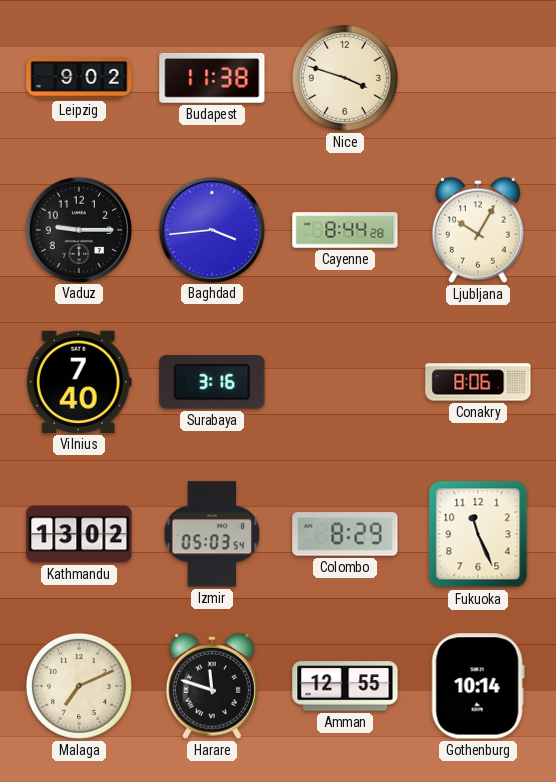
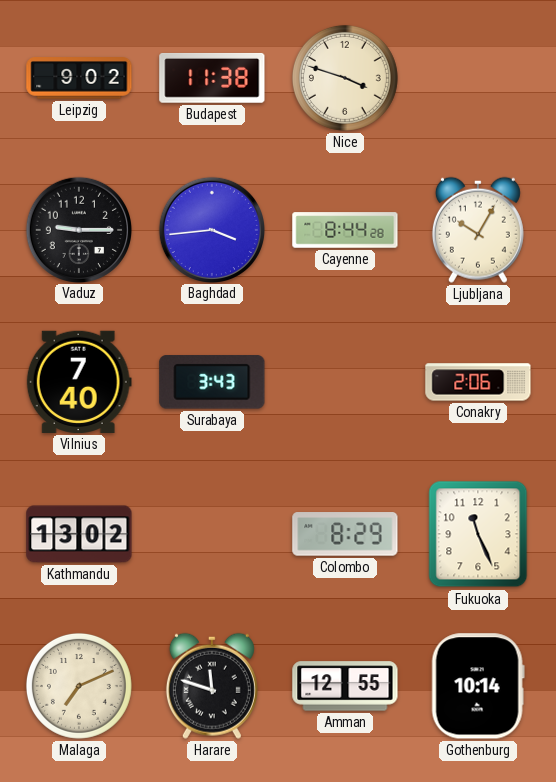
Surabaya: 3:16 -> 3:43
Conakry: 8:06 -> 2:06
Izmir: 05:03 -> none
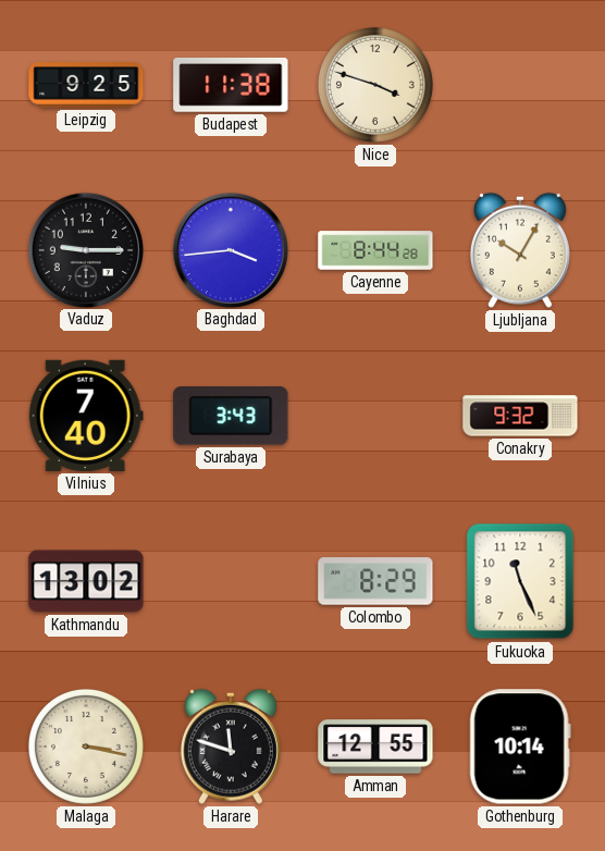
Leipzig: 9:02 -> 9:25
Conakry: 2:06 -> 9:32
Malaga: 7:11 -> 3:17
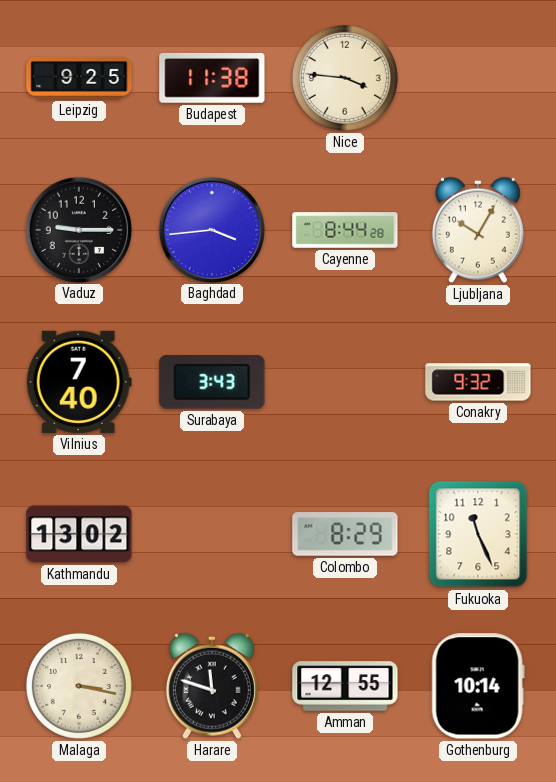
Nice: 3:48 -> 3:46
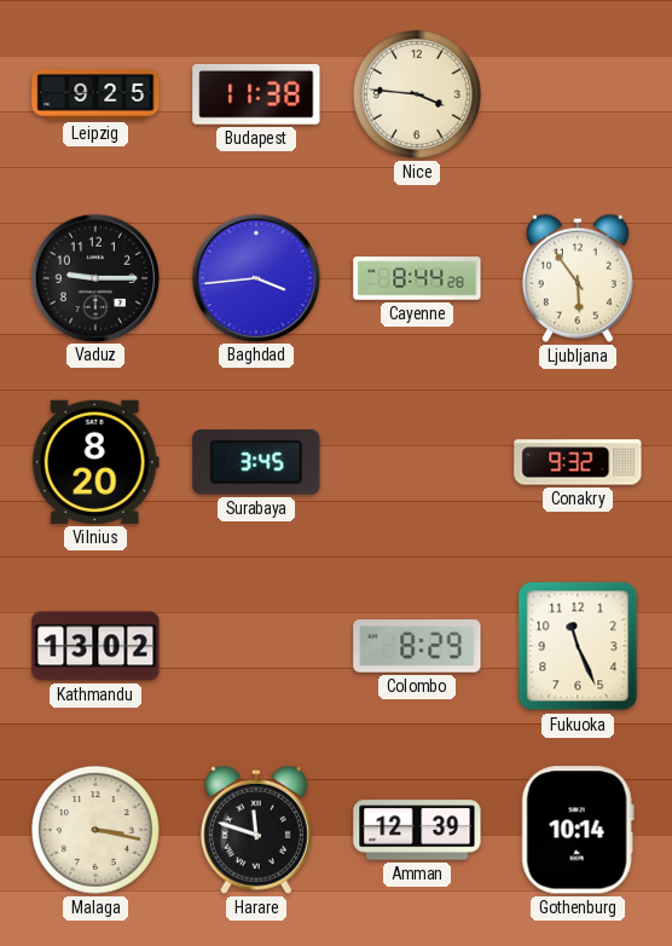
Ljubljana: 10:05 -> 5:54
Vilnius: 7:40 -> 8:20
Surabaya: 3:43 -> 3:45
Amman: 12:55 -> 12:39
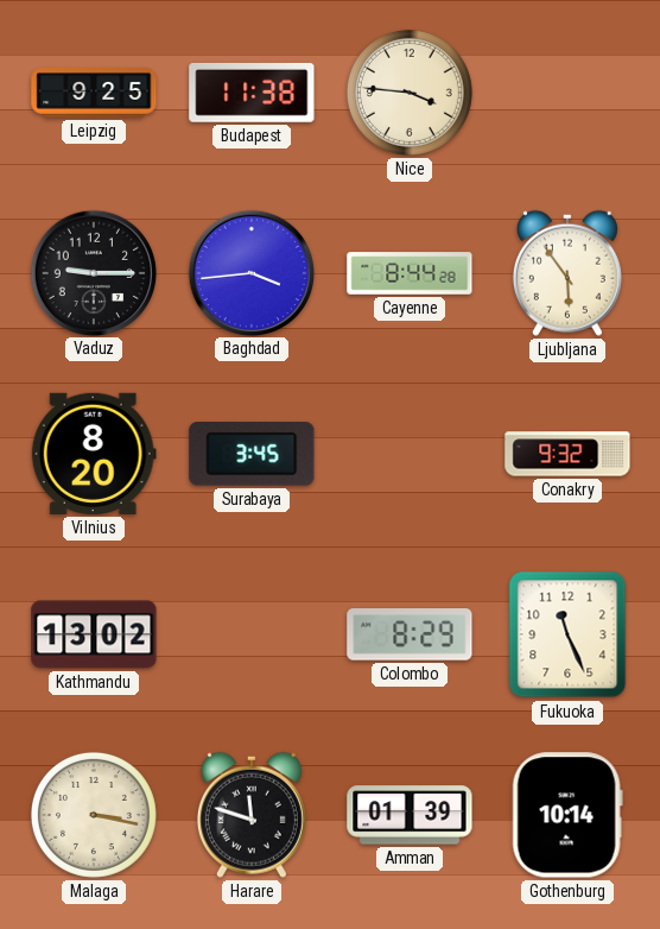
Amman: 12:39 -> 01:39
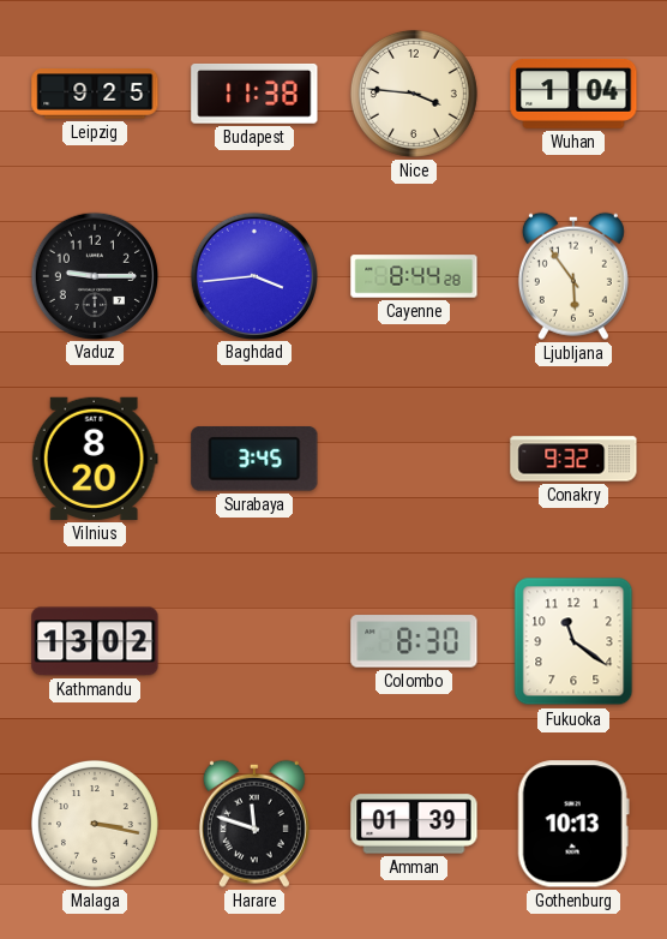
Wuhan: none -> 1:04
Colombo: 8:29 -> 8:30
Fukuoka: 11:26 -> 11:21
Gothenburg: 10:14 -> 10:13
